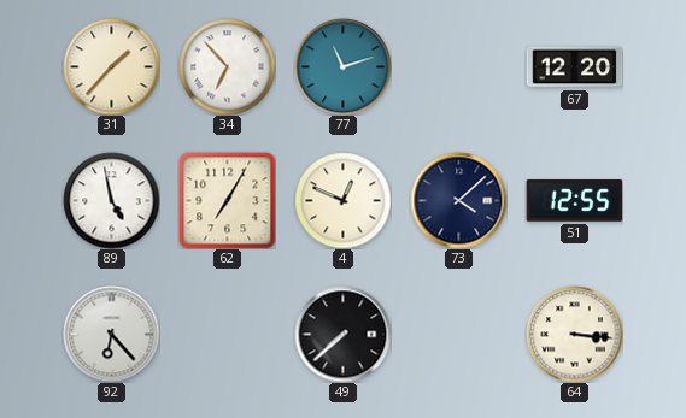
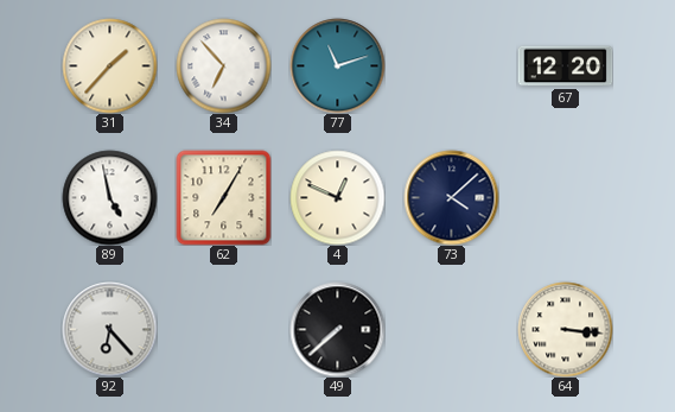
51: 12:55 -> none
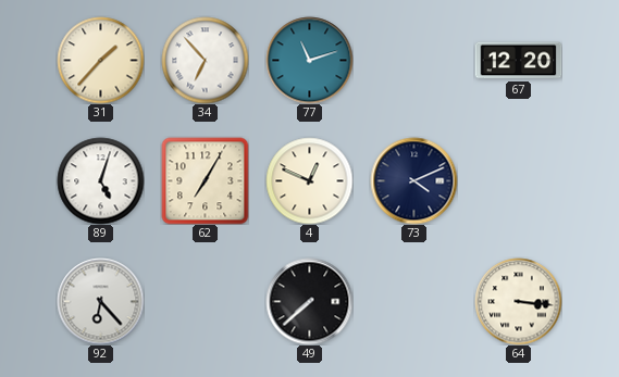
89: 4:58 -> 5:03
73: 4:08 -> 4:11
